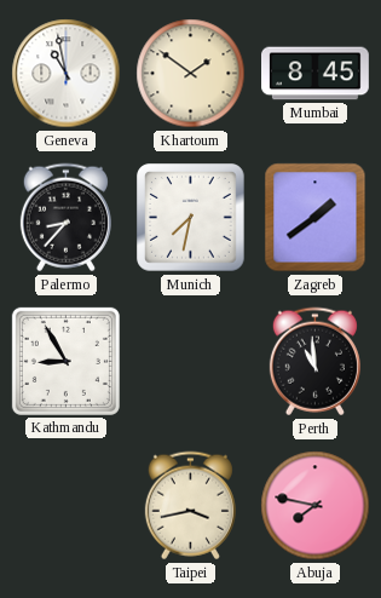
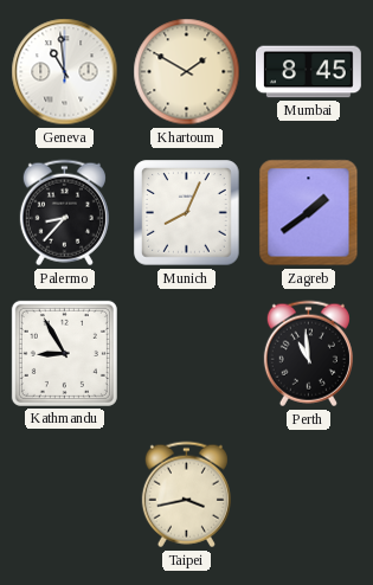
Geneva: 10:58 -> 10:59
Khartoum: 1:51 -> 1:50
Munich: 7:32 -> 8:04
Abuja: 7:47 -> none
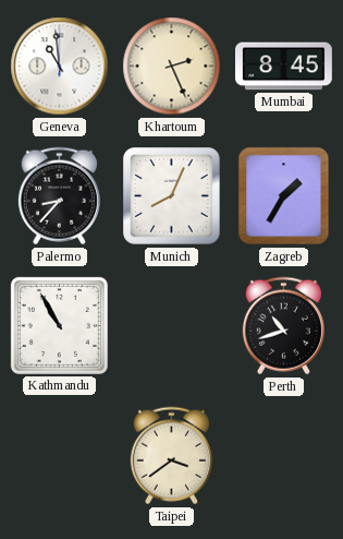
Khartoum: 1:50 -> 2:26
Zagreb: 1:39 -> 1:35
Kathmandu: 8:55 -> 10:55
Perth: 10:59 -> 10:42
Taipei: 3:43 -> 3:39
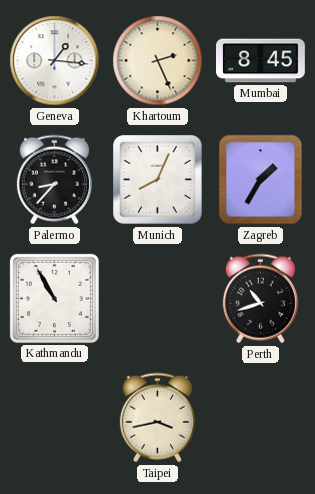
Geneva: 10:59 -> 1:16
Taipei: 3:39 -> 3:43
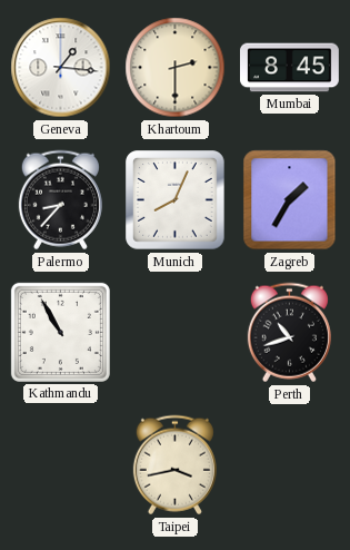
Khartoum: 2:26 -> 2:30
